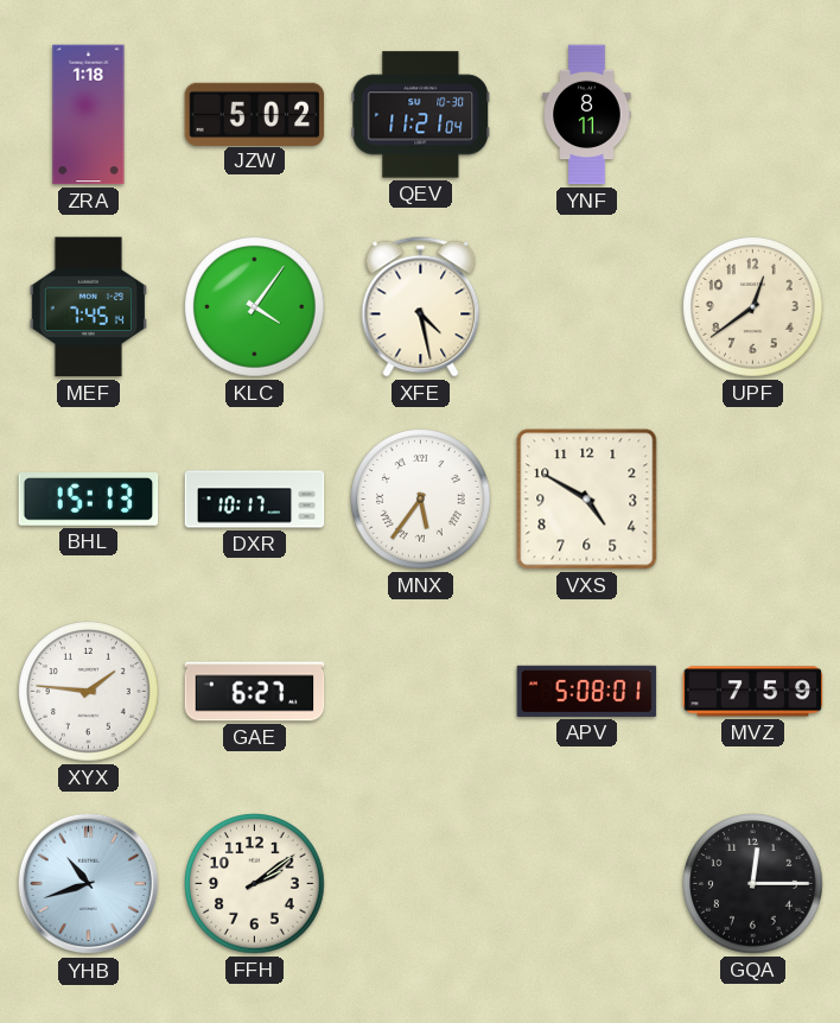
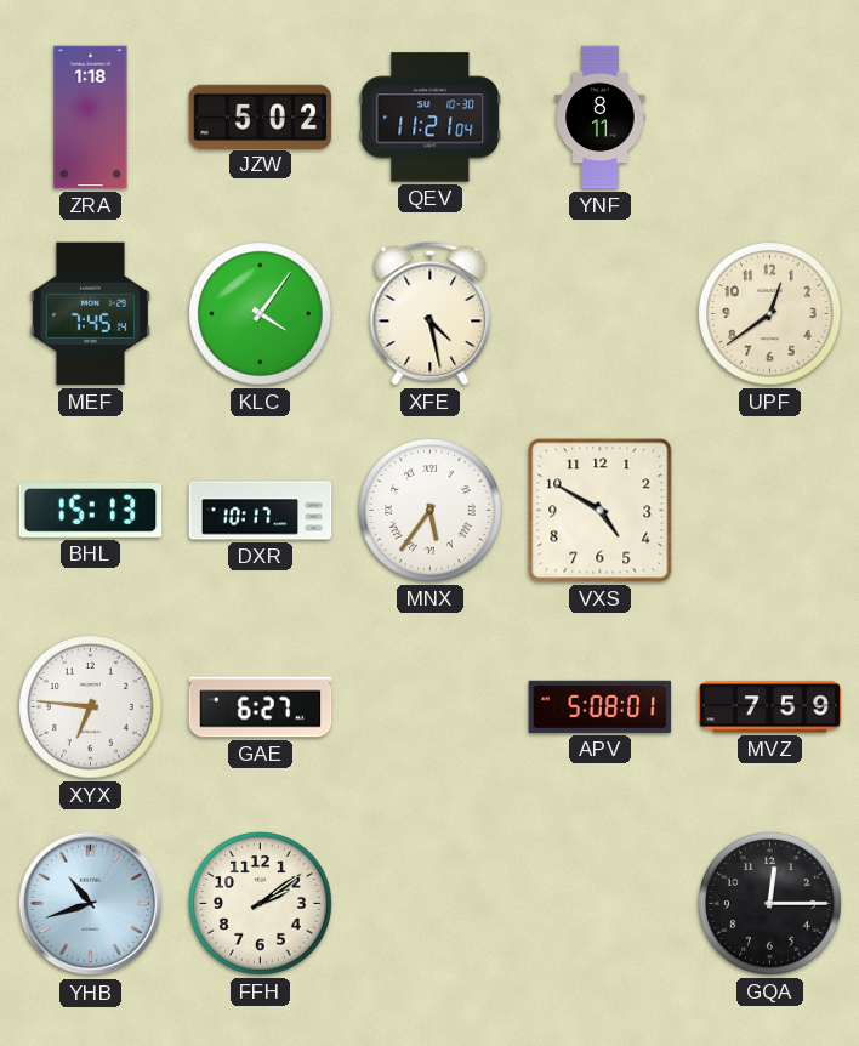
XYX: 1:46 -> 6:46
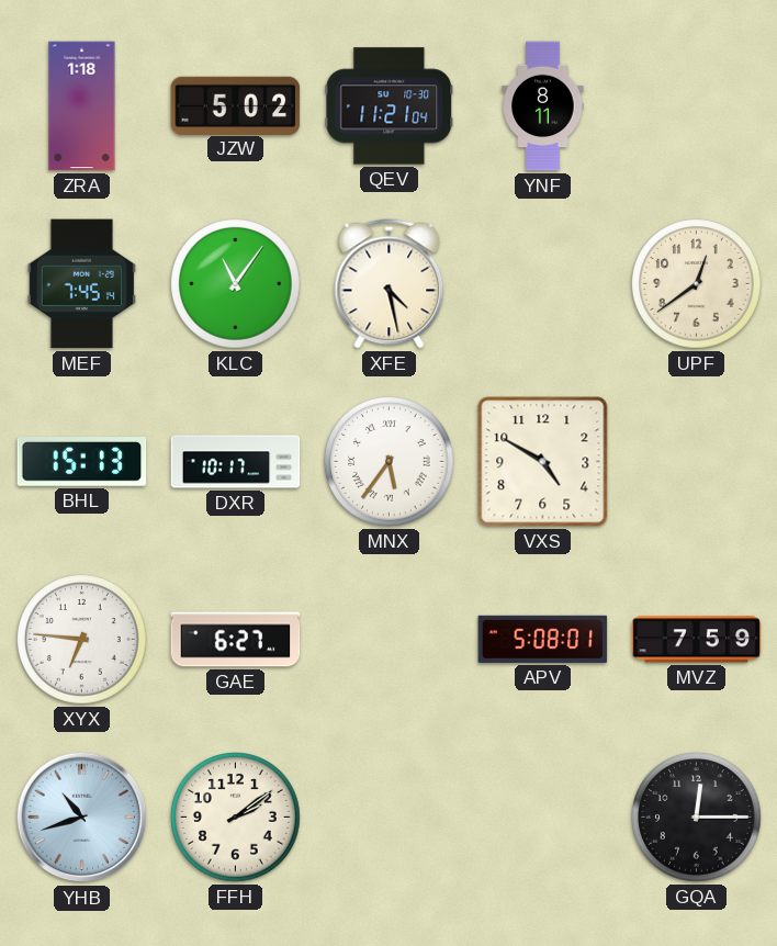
KLC: 4:06 -> 11:06
